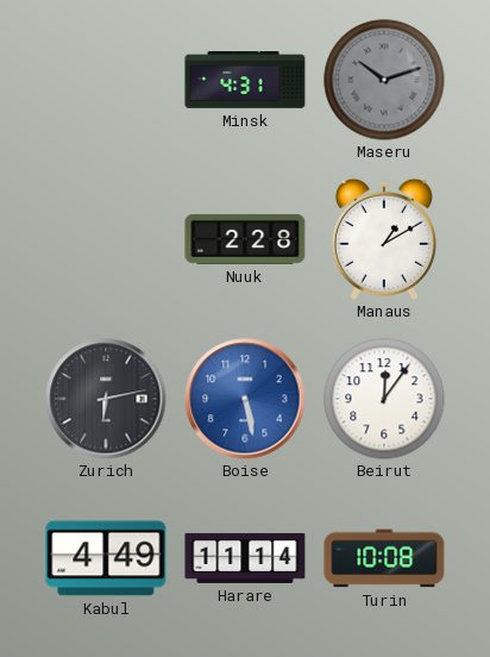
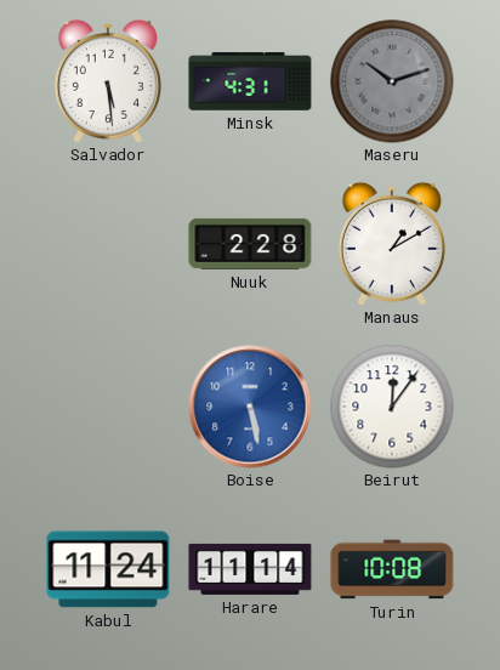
Salvador: none -> 5:29
Zurich: 6:13 -> none
Kabul: 4:49 -> 11:24
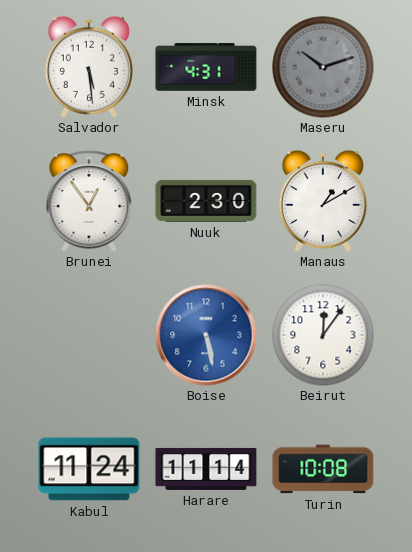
Brunei: none -> 12:54
Nuuk: 2:28 -> 2:30
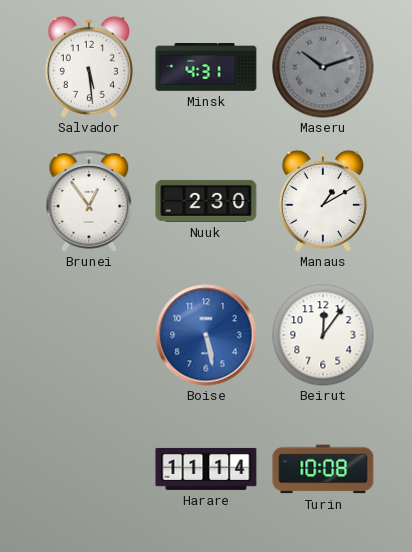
Kabul: 11:24 -> none
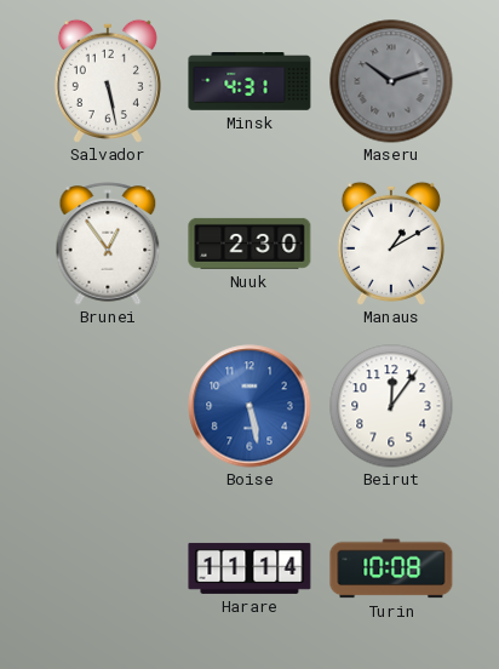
Salvador: 5:29 -> 5:28
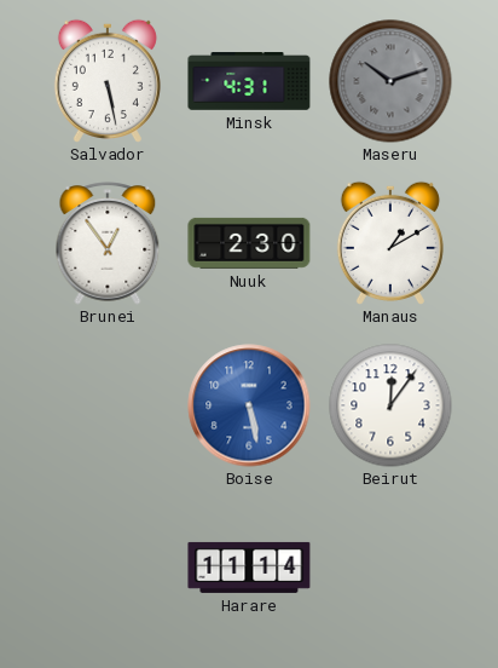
Turin: 10:08 -> none
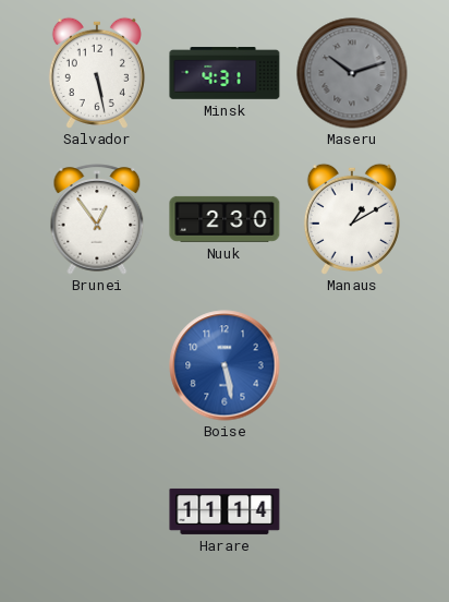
Beirut: 12:06 -> none
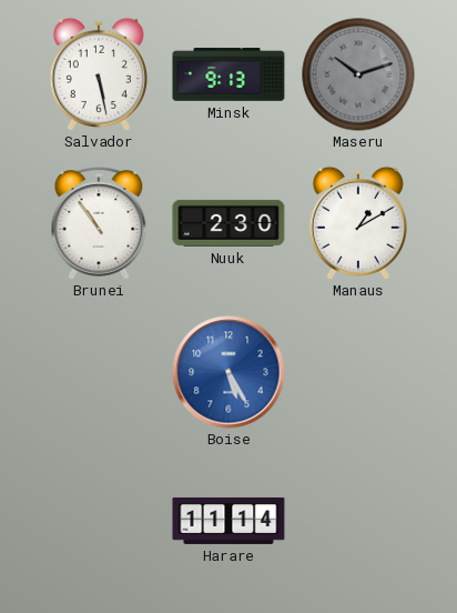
Minsk: 4:31 -> 9:13
Brunei: 12:54 -> 10:54
Boise: 5:28 -> 5:25
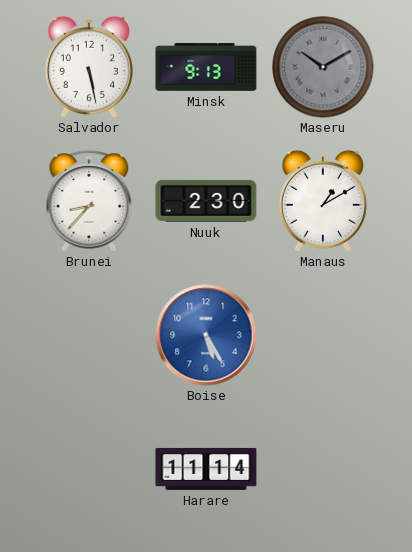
Maseru: 10:12 -> 10:10
Brunei: 10:54 -> 8:37
